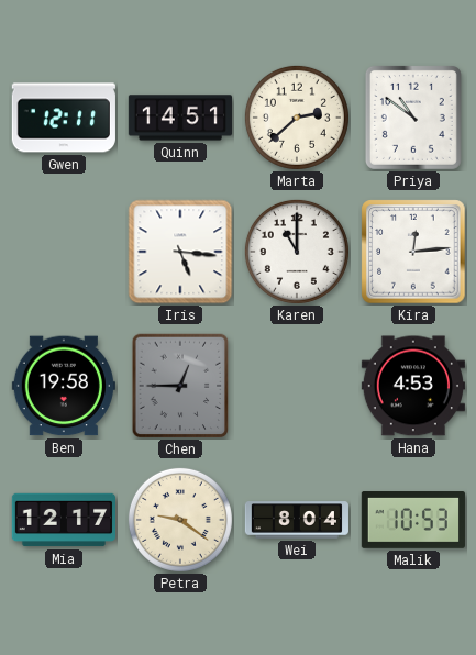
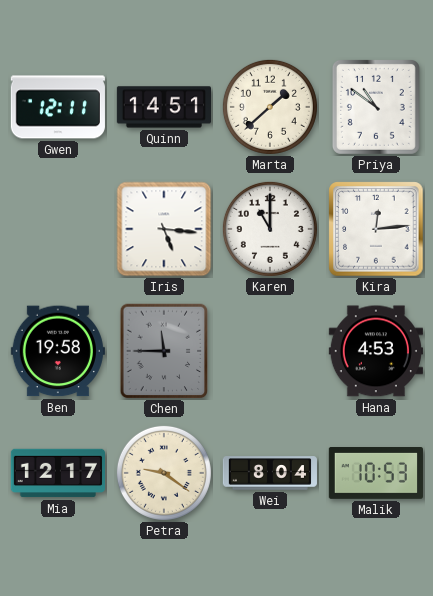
Marta: 2:38 -> 1:38
Chen: 12:45 -> 11:45
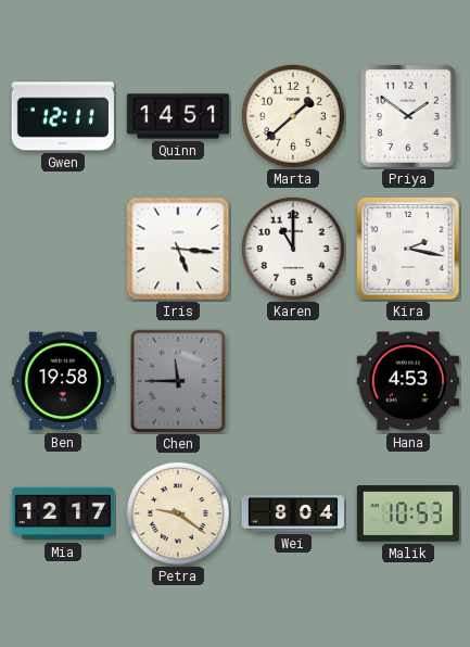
Priya: 10:51 -> 1:51
Kira: 12:14 -> 2:17
